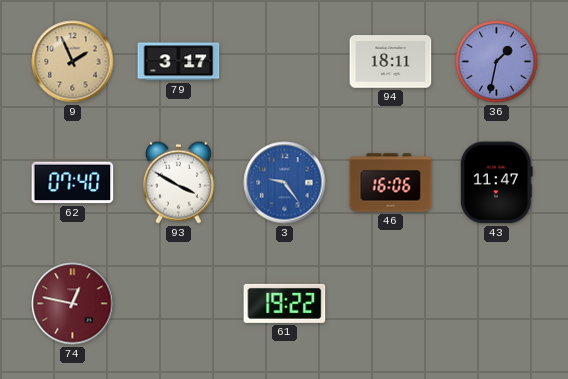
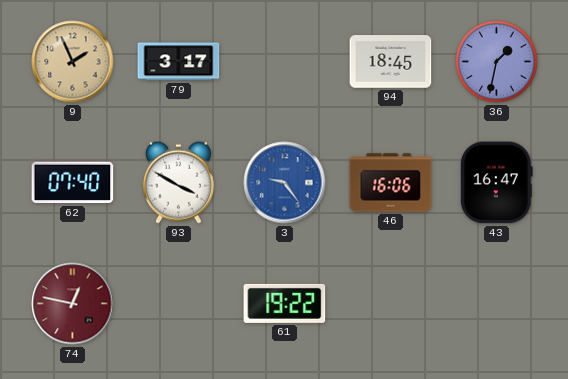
94: 18:11 -> 18:45
43: 11:47 -> 16:47
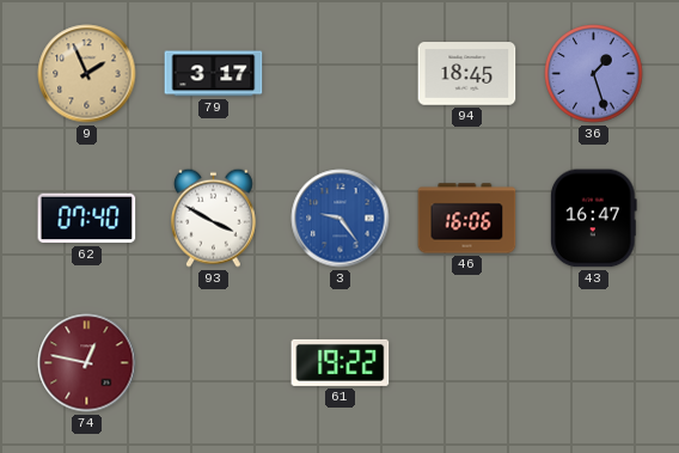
36: 1:32 -> 1:27
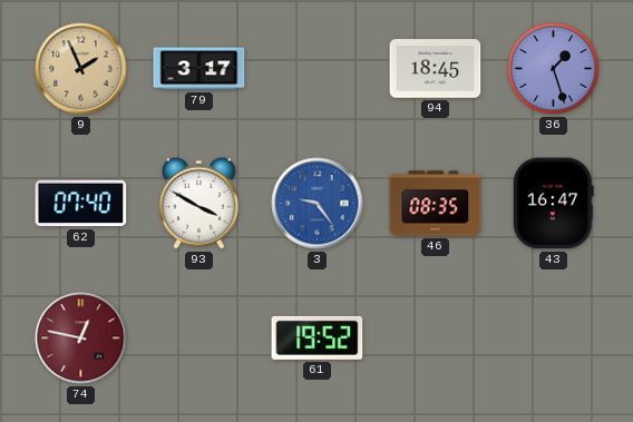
46: 16:06 -> 08:35
61: 19:22 -> 19:52
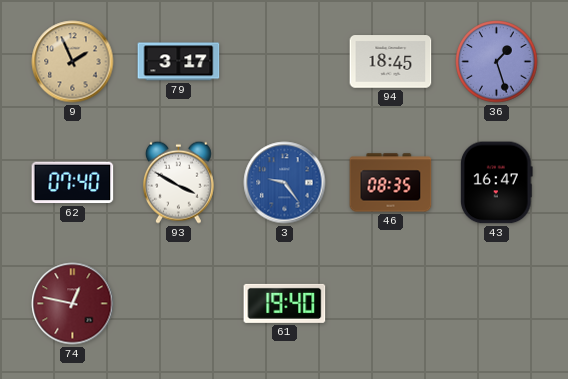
61: 19:52 -> 19:40
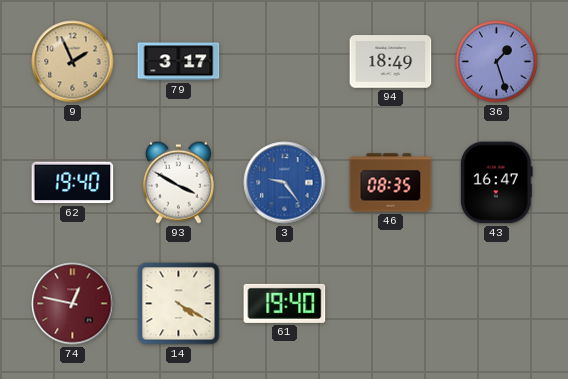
94: 18:45 -> 18:49
62: 07:40 -> 19:40
14: none -> 4:20
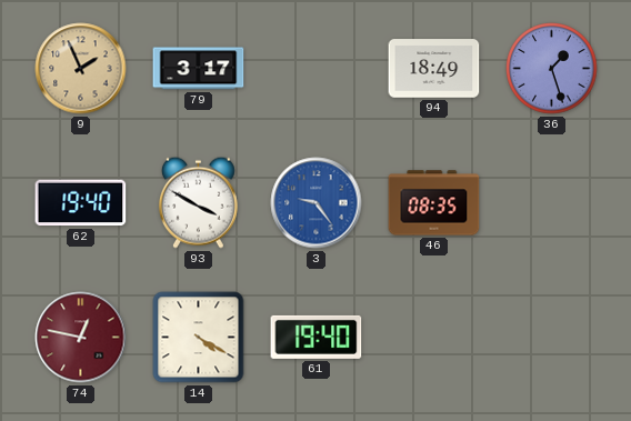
43: 16:47 -> none
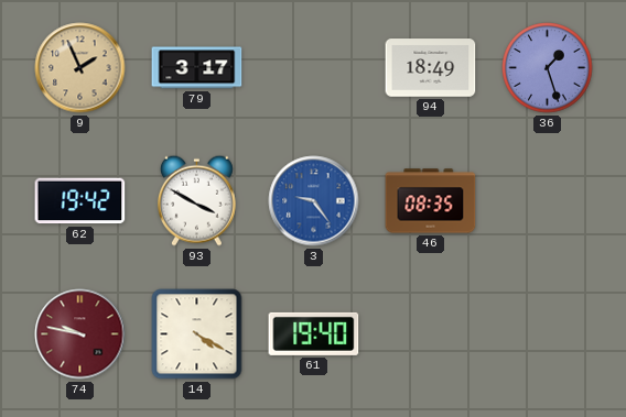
62: 19:40 -> 19:42
74: 12:47 -> 9:47
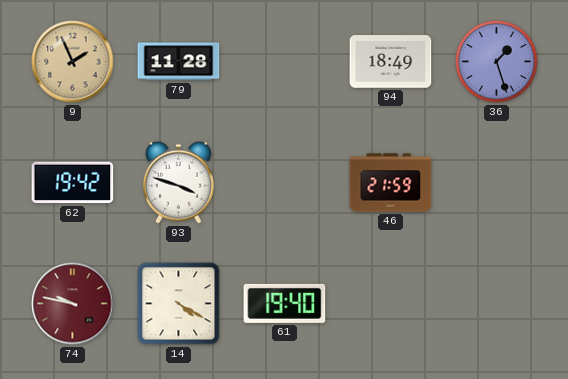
79: 3:17 -> 11:28
93: 3:50 -> 3:48
3: 9:24 -> none
46: 08:35 -> 21:59
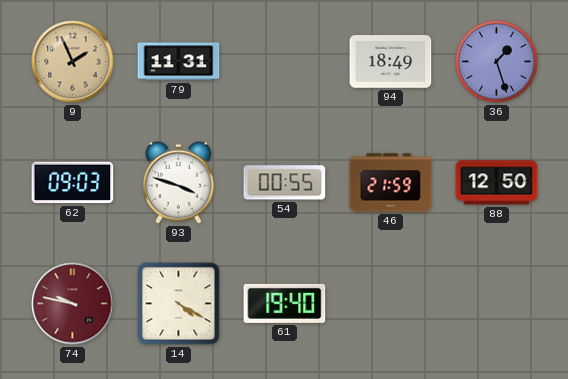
79: 11:28 -> 11:31
62: 19:42 -> 09:03
54: none -> 00:55
88: none -> 12:50
